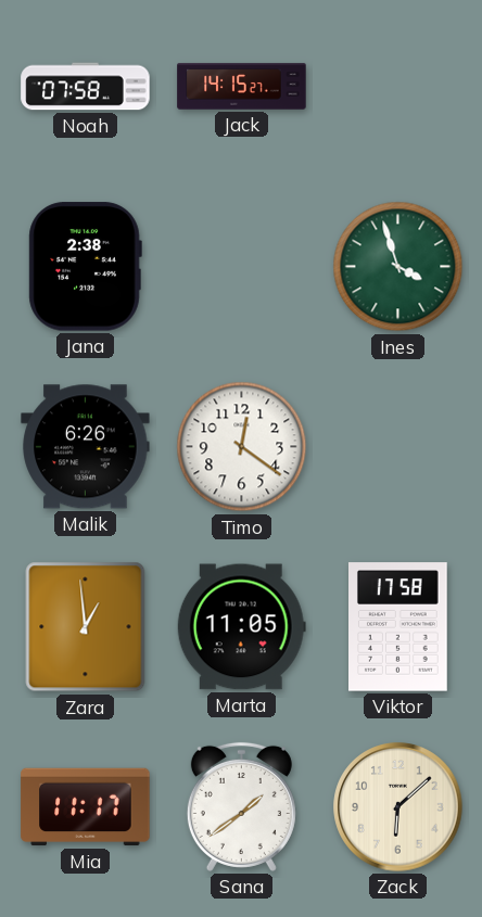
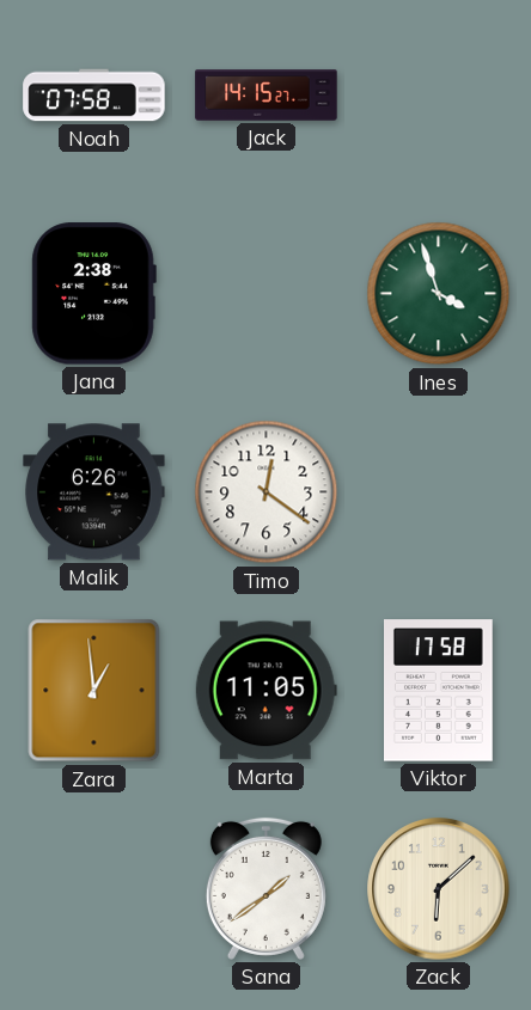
Mia: 11:17 -> none
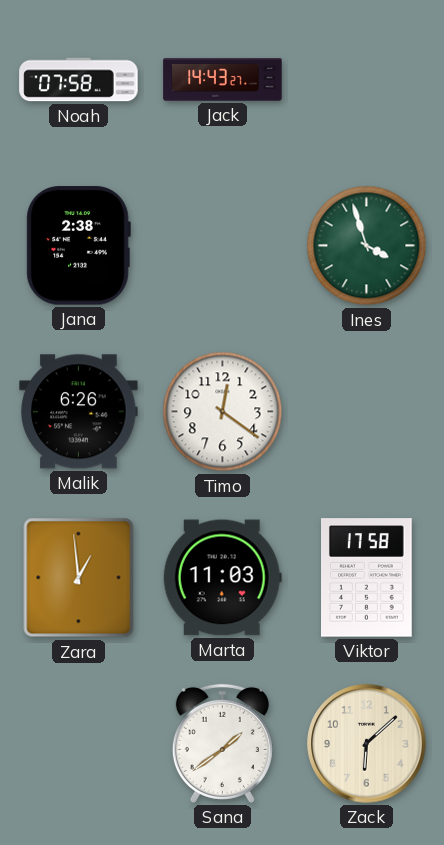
Jack: 14:15 -> 14:43
Marta: 11:05 -> 11:03
